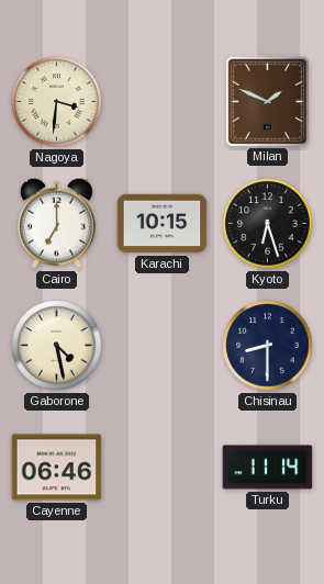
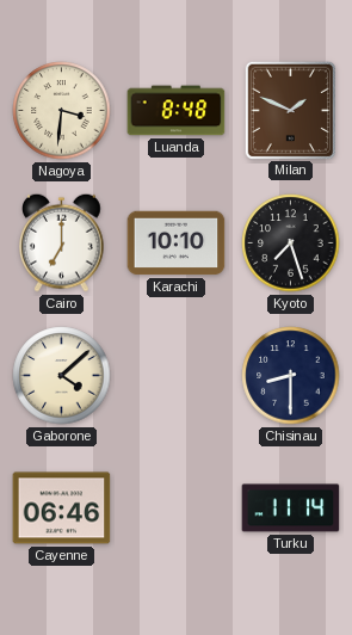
Luanda: none -> 8:48
Karachi: 10:15 -> 10:10
Kyoto: 6:27 -> 7:27
Gaborone: 4:28 -> 4:08
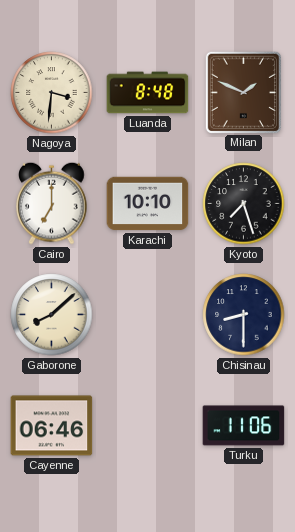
Gaborone: 4:08 -> 8:08
Turku: 11:14 -> 11:06
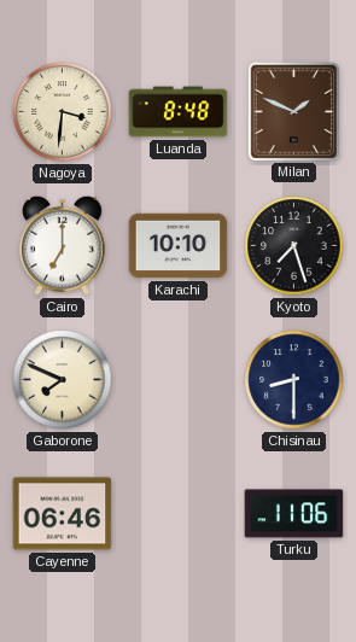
Gaborone: 8:08 -> 7:49
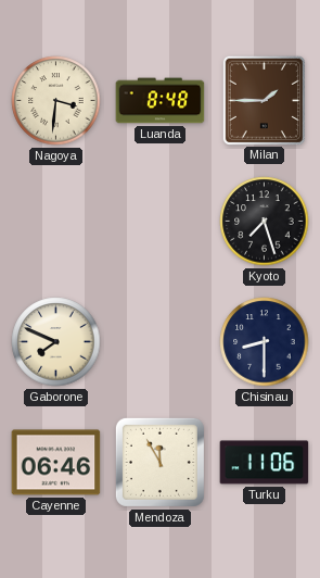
Milan: 1:49 -> 1:45
Cairo: 7:00 -> none
Karachi: 10:10 -> none
Mendoza: none -> 11:55
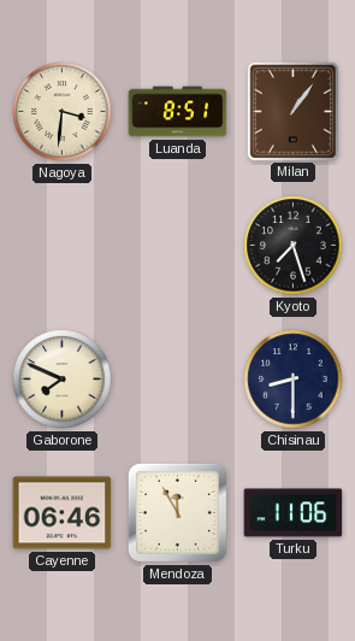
Luanda: 8:48 -> 8:51
Milan: 1:45 -> 1:06
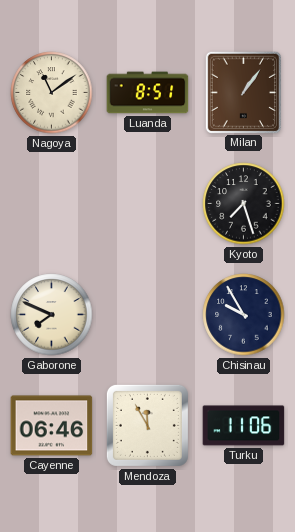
Nagoya: 3:31 -> 11:09
Chisinau: 8:30 -> 9:55
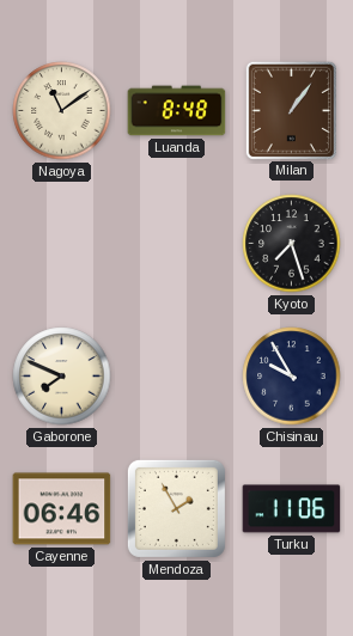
Luanda: 8:51 -> 8:48
Mendoza: 11:55 -> 1:55
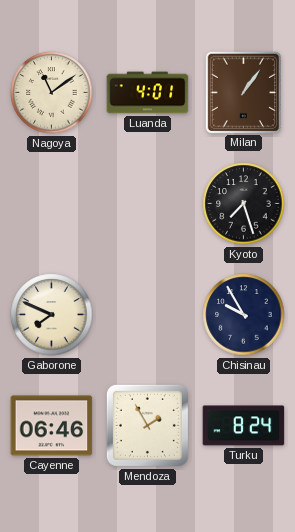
Luanda: 8:48 -> 4:01
Turku: 11:06 -> 8:24
